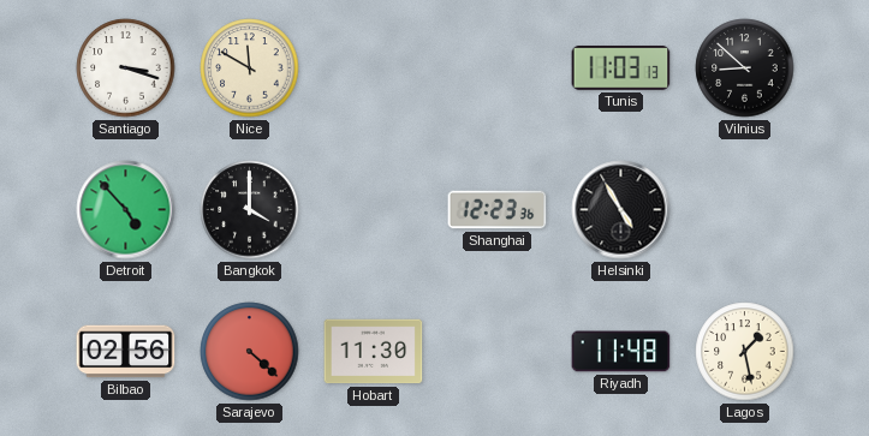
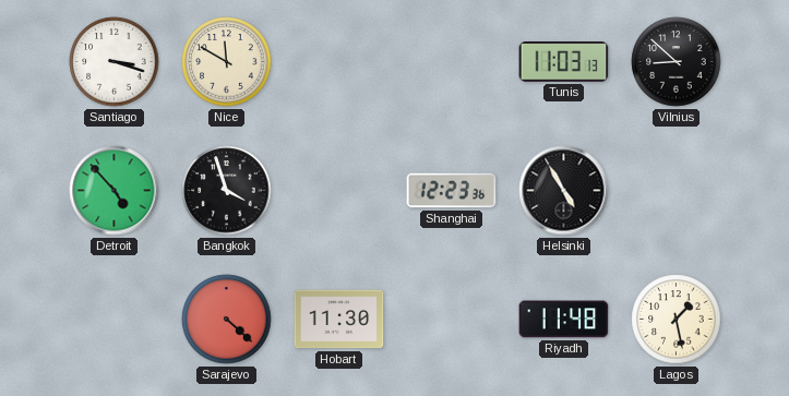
Bangkok: 4:00 -> 3:57
Bilbao: 02:56 -> none
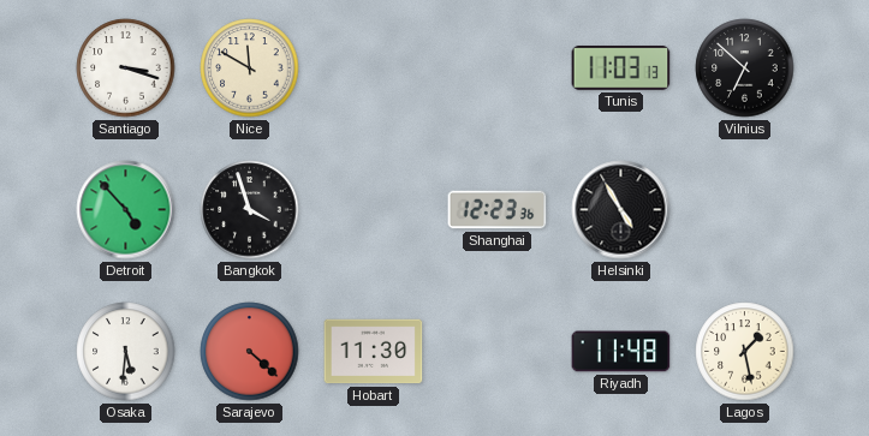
Vilnius: 8:52 -> 6:52
Osaka: none -> 5:31
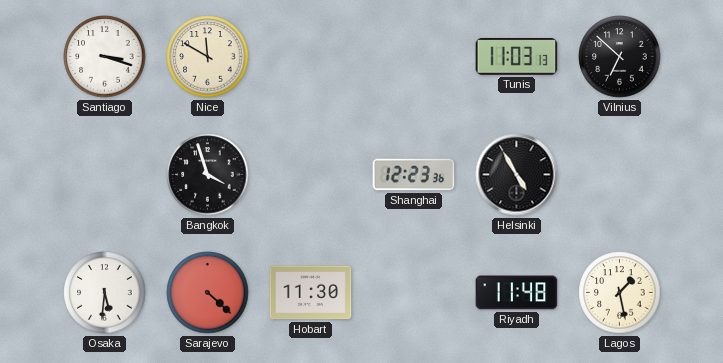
Detroit: 4:53 -> none
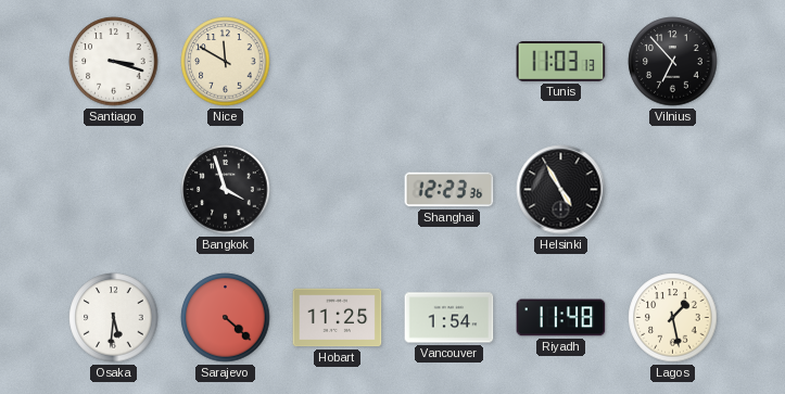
Vilnius: 6:52 -> 6:53
Hobart: 11:30 -> 11:25
Vancouver: none -> 1:54
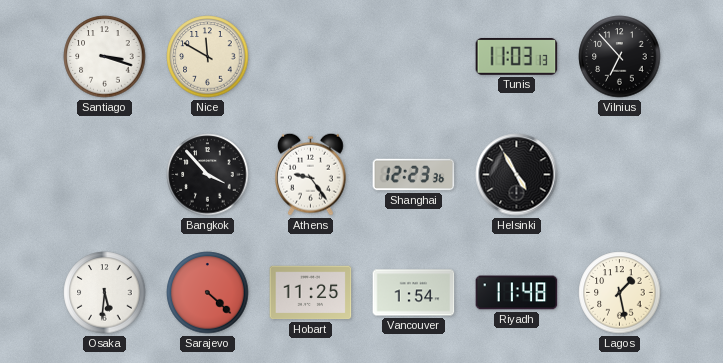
Bangkok: 3:57 -> 3:53
Athens: none -> 9:24
